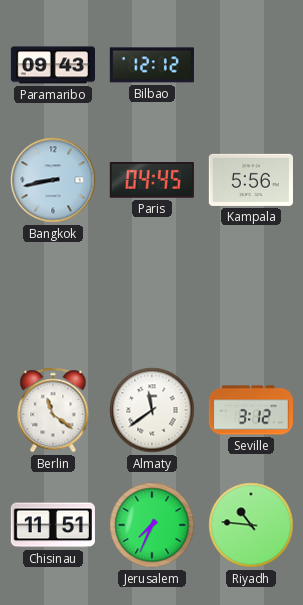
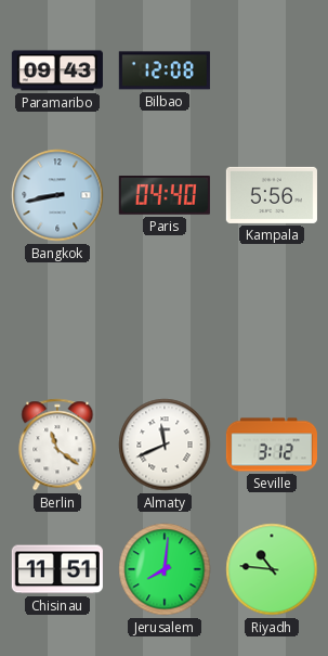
Bilbao: 12:12 -> 12:08
Paris: 04:45 -> 04:40
Almaty: 11:39 -> 11:41
Jerusalem: 7:34 -> 8:01
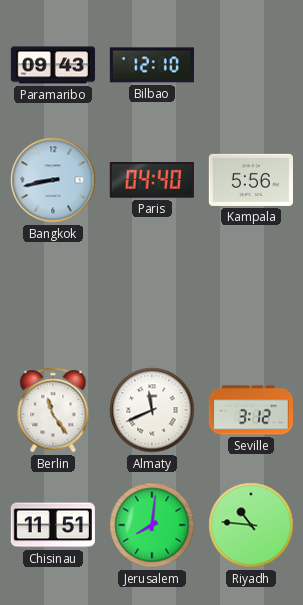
Bilbao: 12:08 -> 12:10
Berlin: 11:21 -> 11:24
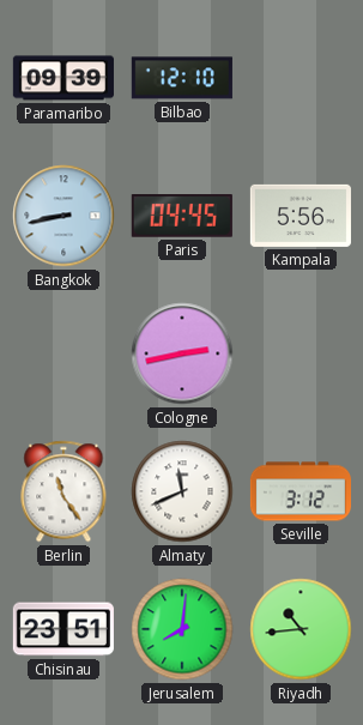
Paramaribo: 09:43 -> 09:39
Paris: 04:40 -> 04:45
Cologne: none -> 2:43
Chisinau: 11:51 -> 23:51
Riyadh: 10:46 -> 10:44
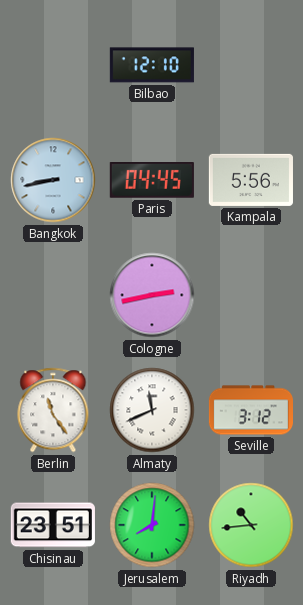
Paramaribo: 09:39 -> none
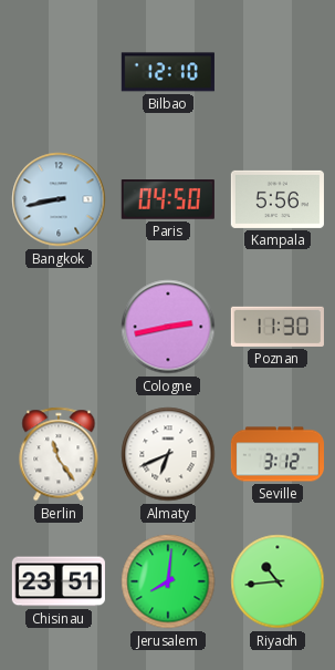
Paris: 04:45 -> 04:50
Poznan: none -> 11:30
Almaty: 11:41 -> 6:41
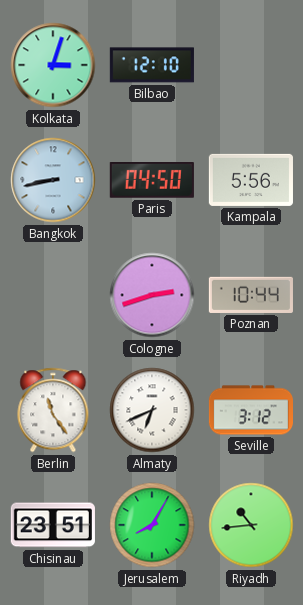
Kolkata: none -> 3:03
Cologne: 2:43 -> 2:42
Poznan: 11:30 -> 10:44
Jerusalem: 8:01 -> 8:05
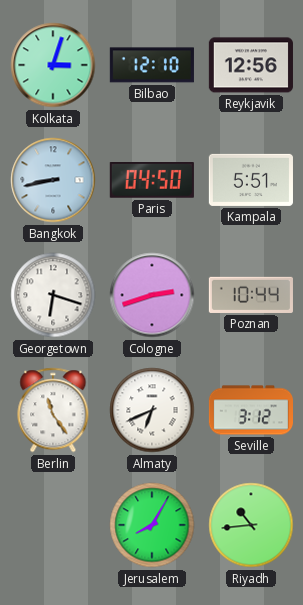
Reykjavik: none -> 12:56
Kampala: 5:56 -> 5:51
Georgetown: none -> 6:18
Chisinau: 23:51 -> none
